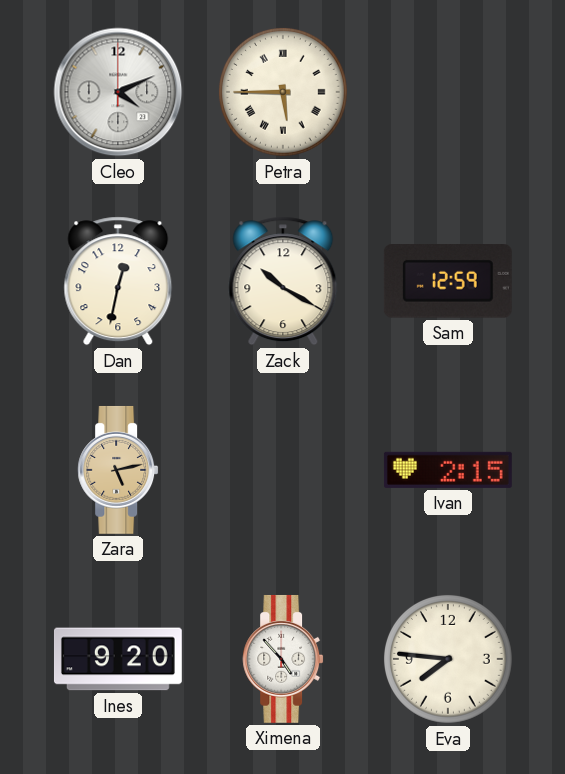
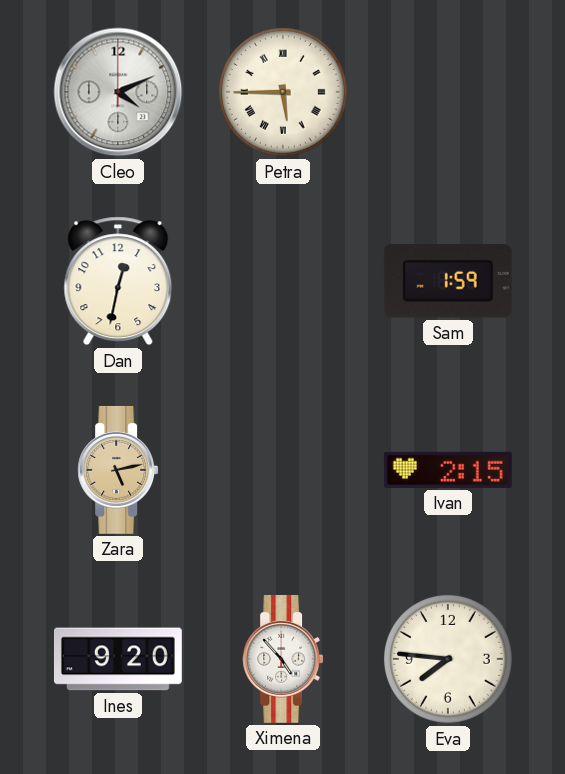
Zack: 10:20 -> none
Sam: 12:59 -> 1:59
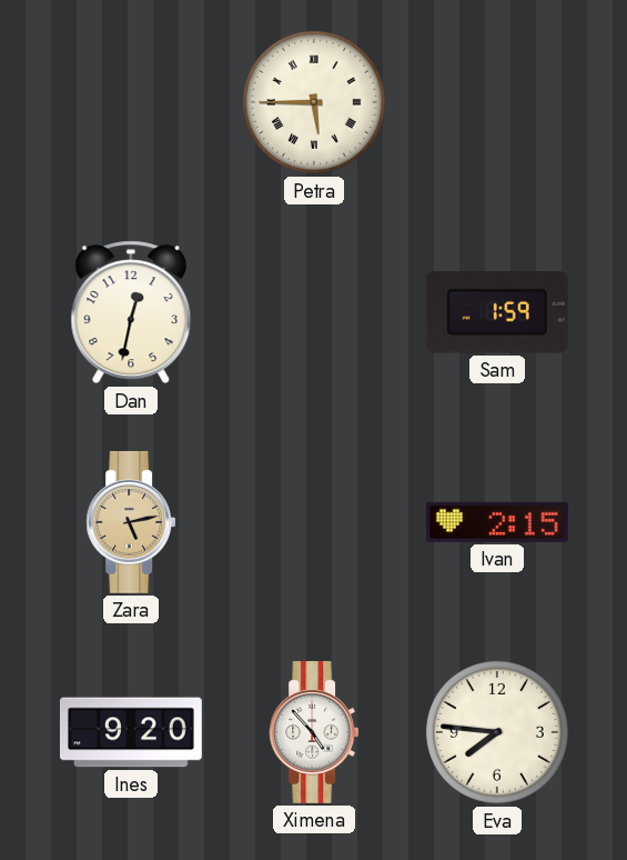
Cleo: 4:11 -> none
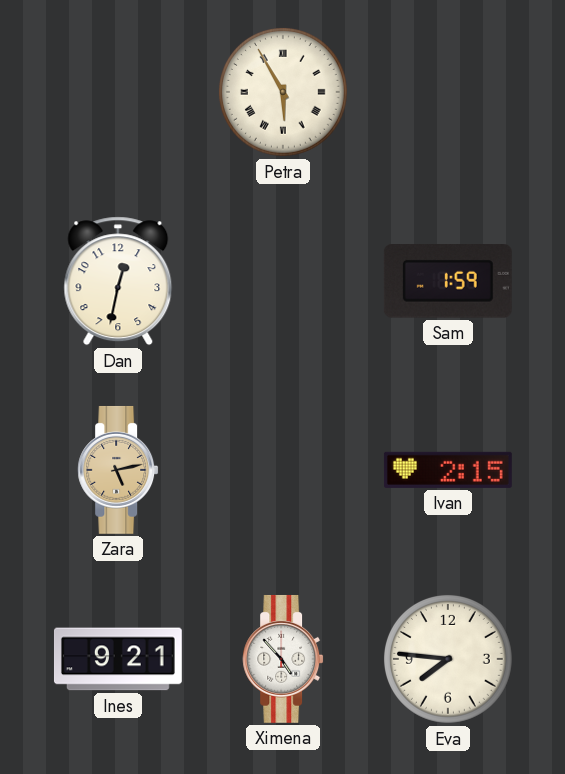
Petra: 5:45 -> 5:55
Ines: 9:20 -> 9:21
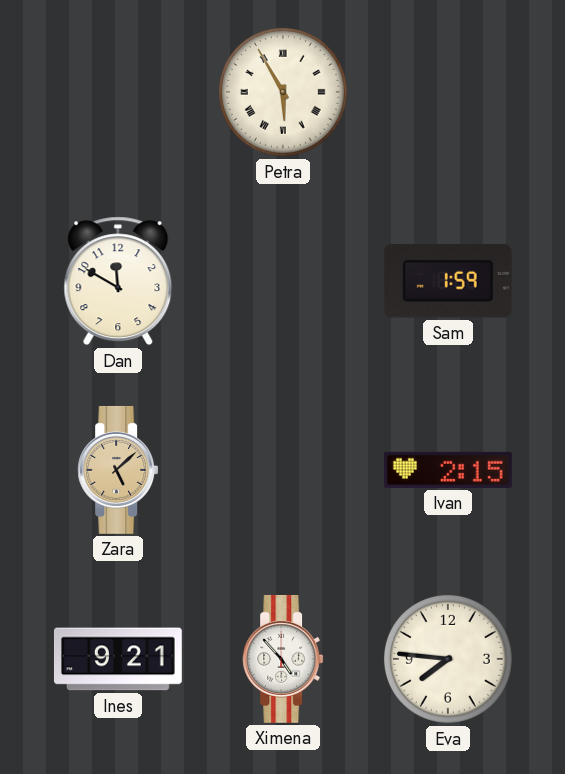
Dan: 12:32 -> 11:50
Zara: 5:13 -> 5:08
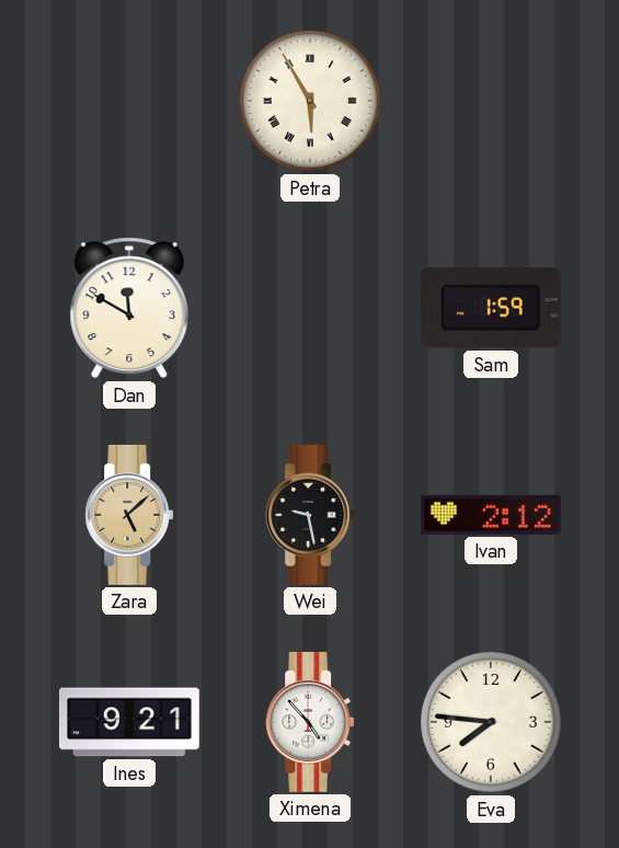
Wei: none -> 9:28
Ivan: 2:15 -> 2:12
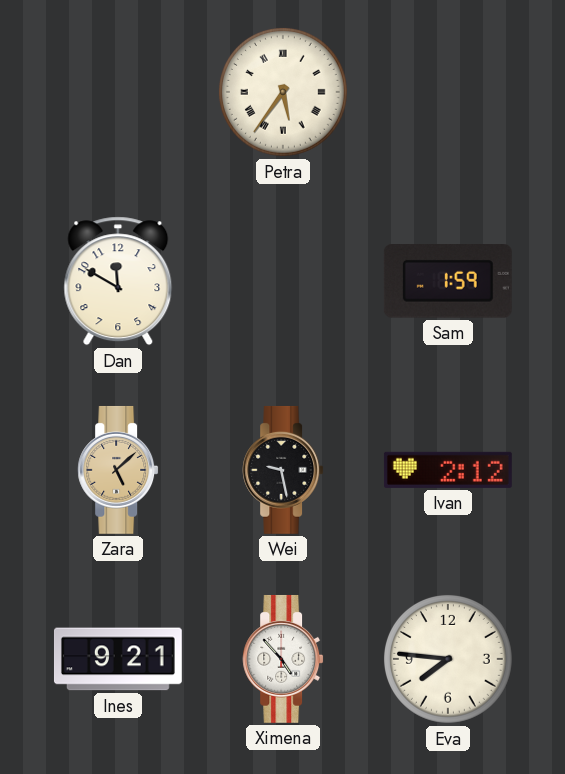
Petra: 5:55 -> 5:36
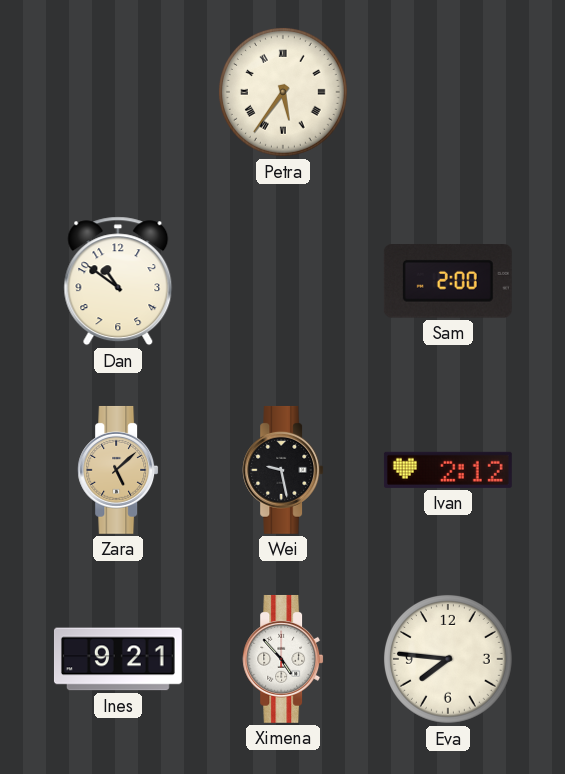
Dan: 11:50 -> 10:51
Sam: 1:59 -> 2:00
